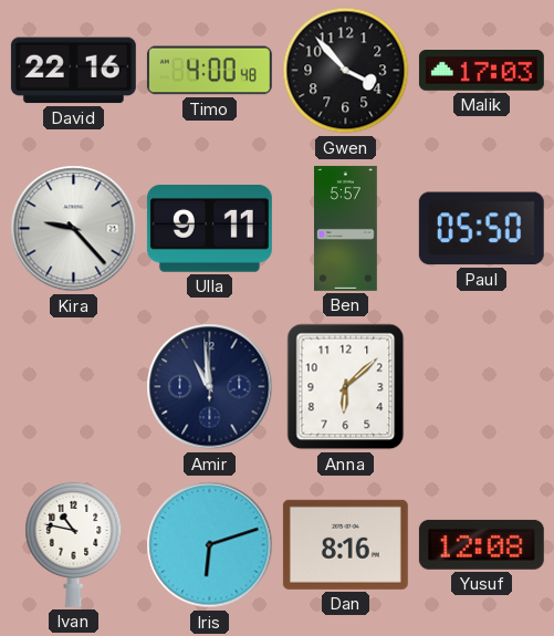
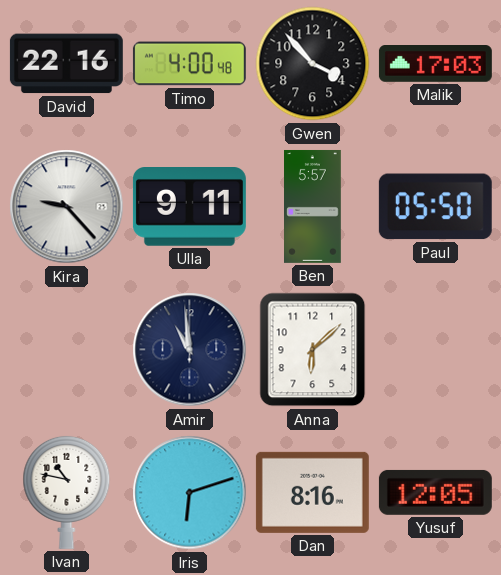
Yusuf: 12:08 -> 12:05
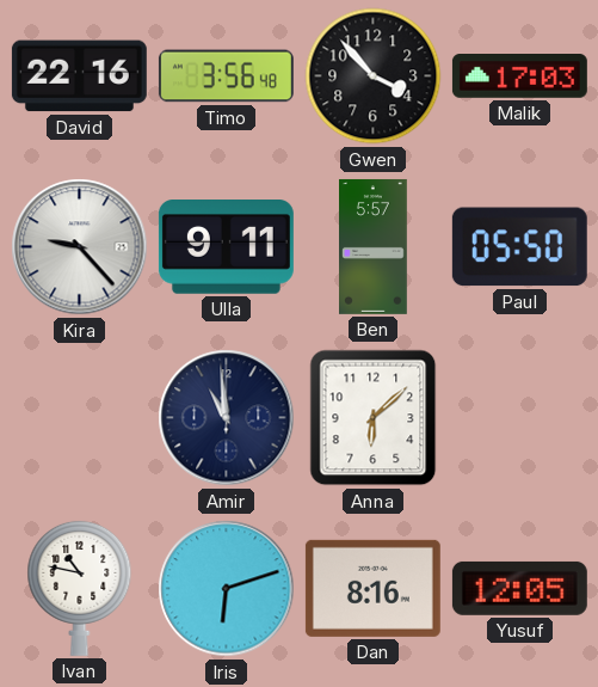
Timo: 4:00 -> 3:56
